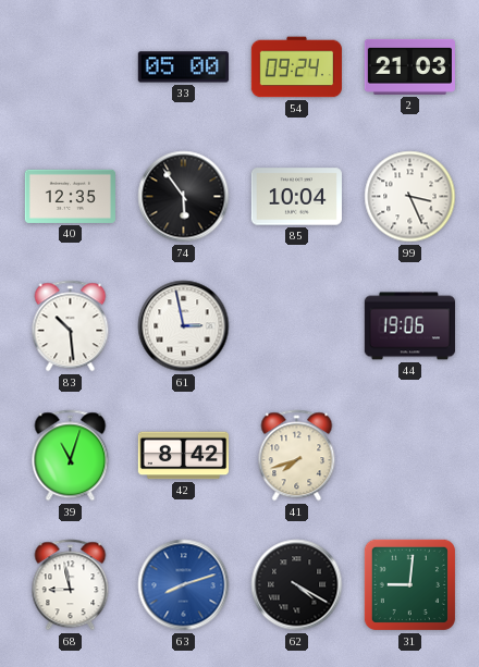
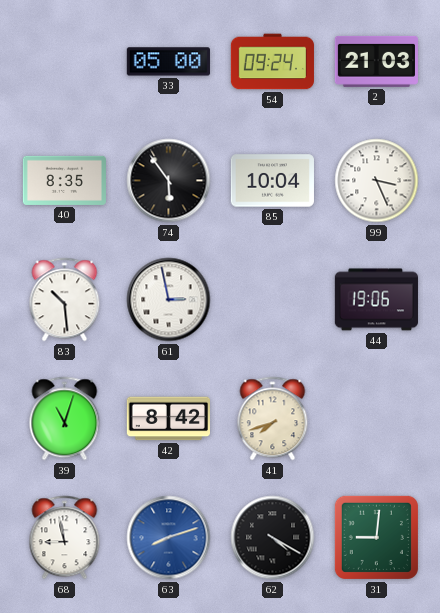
40: 12:35 -> 8:35
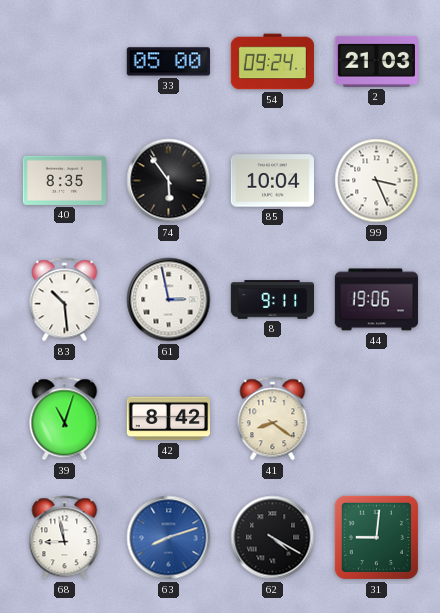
8: none -> 9:11
41: 7:42 -> 8:21
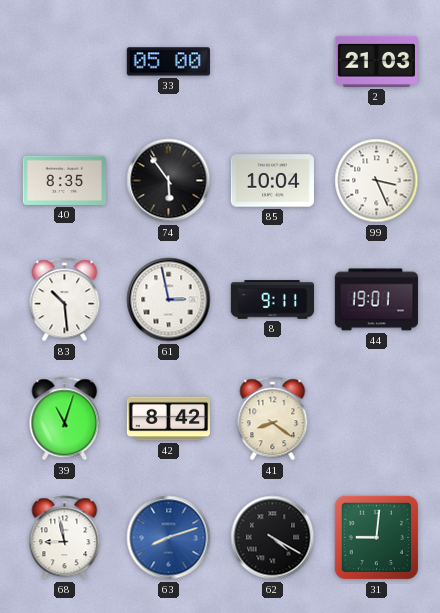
54: 09:24 -> none
44: 19:06 -> 19:01
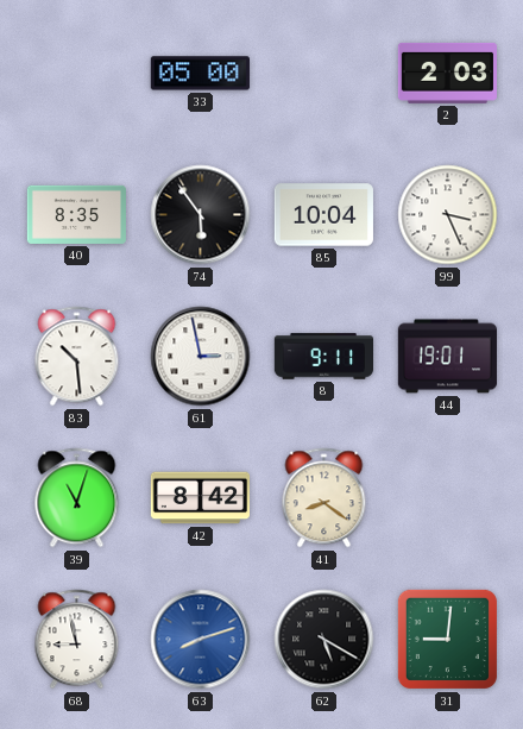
2: 21:03 -> 2:03
62: 4:20 -> 5:20
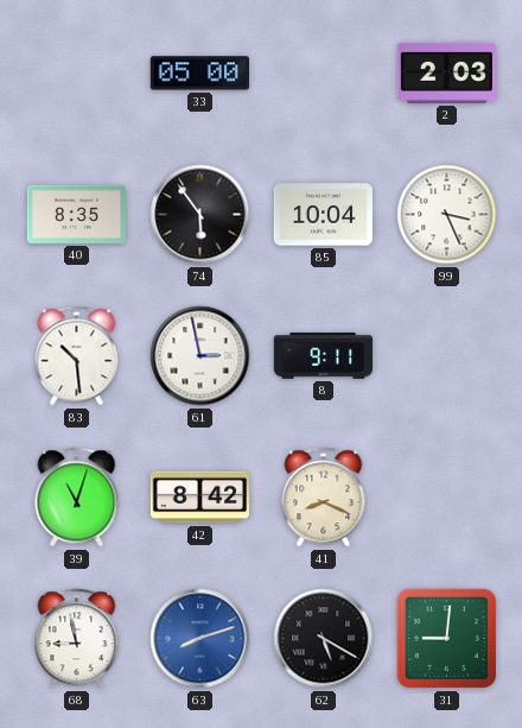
44: 19:01 -> none
41: 8:21 -> 8:19
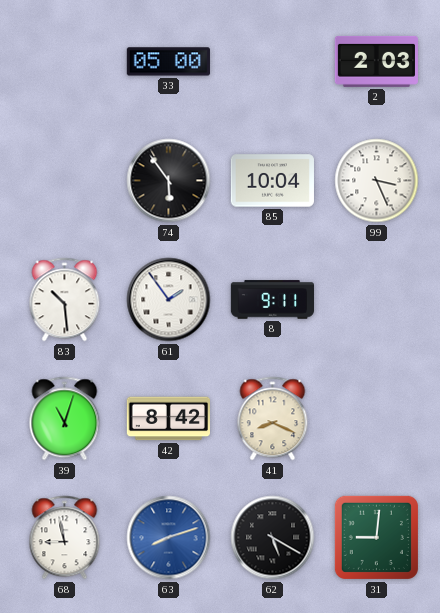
40: 8:35 -> none
61: 2:58 -> 1:54
